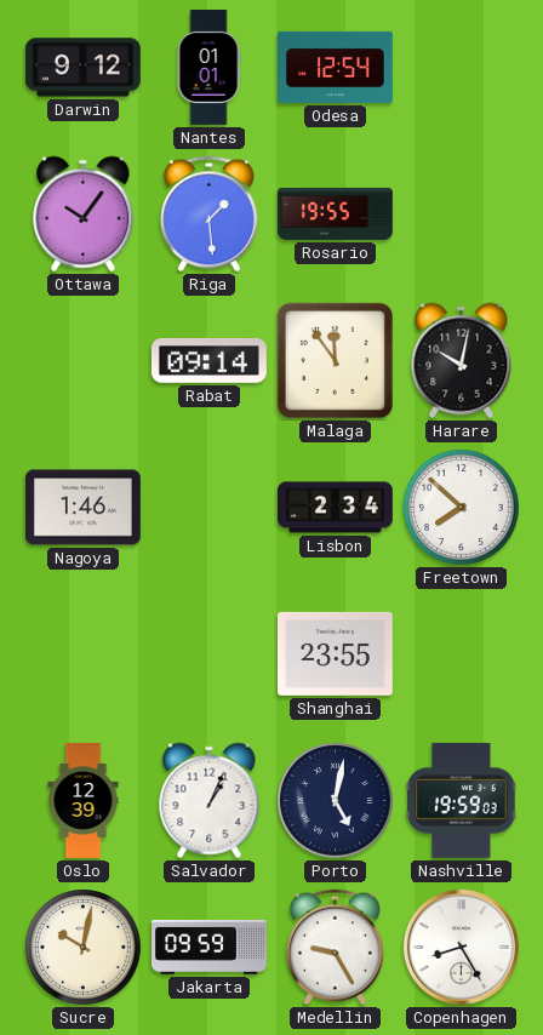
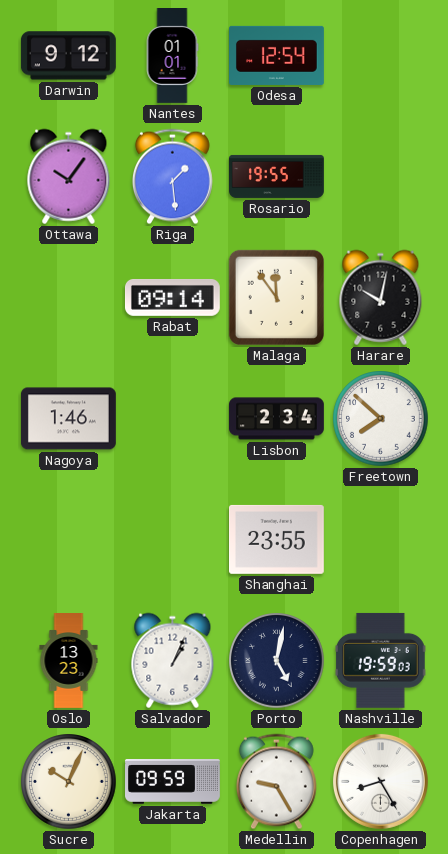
Oslo: 12:39 -> 13:23
Sucre: 10:02 -> 10:04
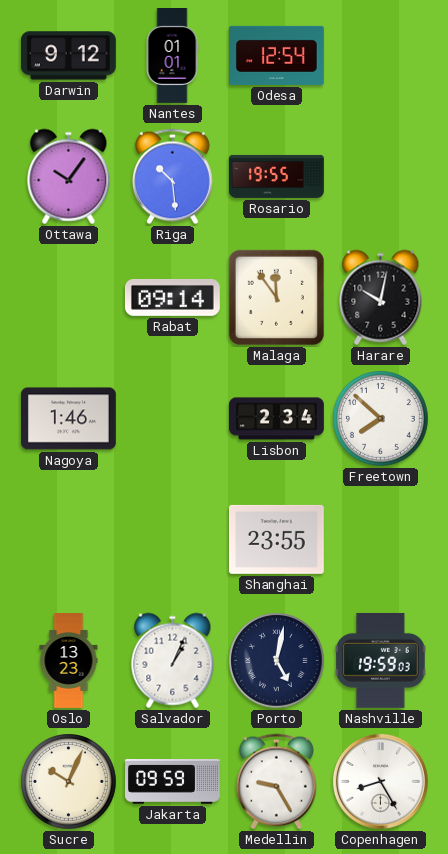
Riga: 1:29 -> 10:29
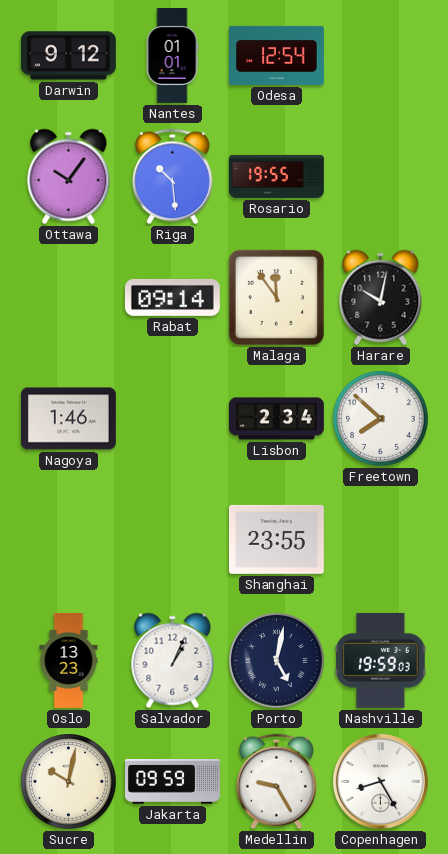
Sucre: 10:04 -> 10:02
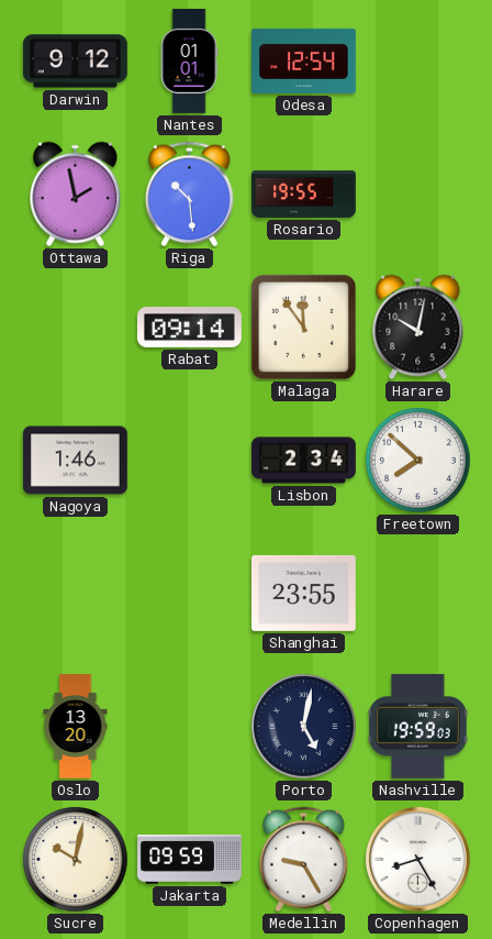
Ottawa: 10:06 -> 1:58
Oslo: 13:23 -> 13:20
Salvador: 1:04 -> none
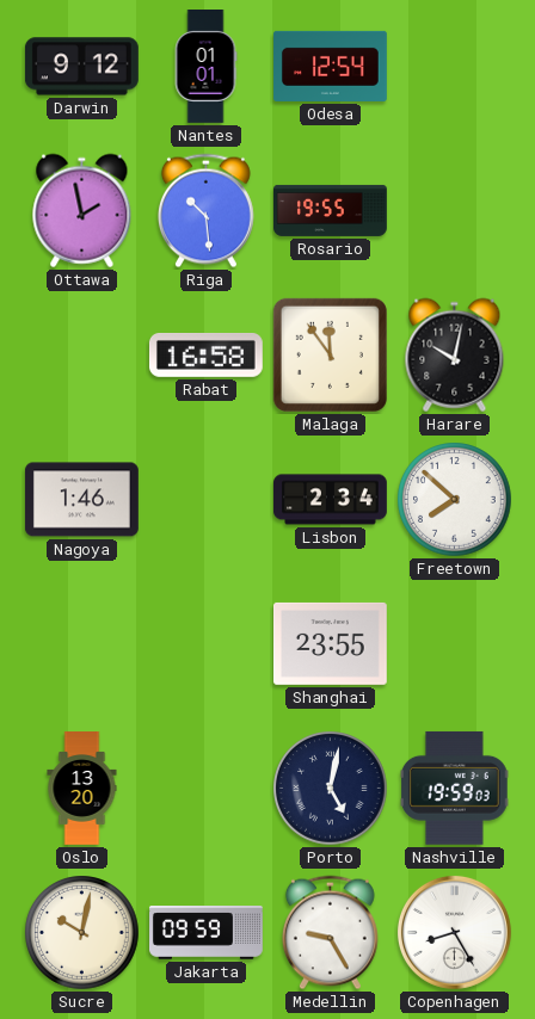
Rabat: 09:14 -> 16:58
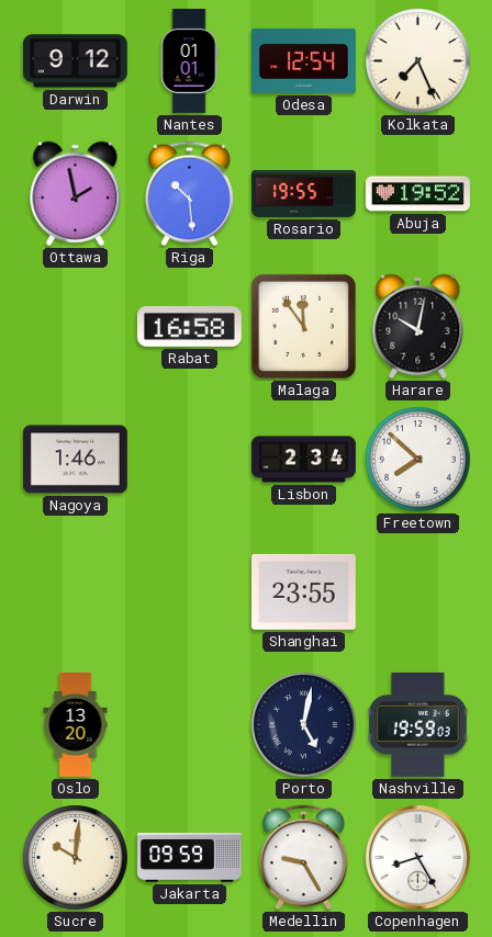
Kolkata: none -> 7:26
Abuja: none -> 19:52
Sucre: 10:02 -> 10:01
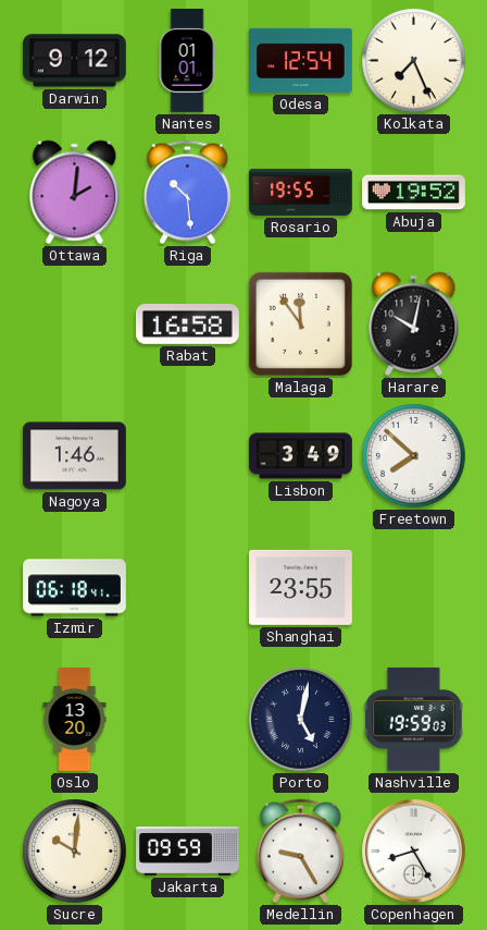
Ottawa: 1:58 -> 2:01
Lisbon: 2:34 -> 3:49
Izmir: none -> 06:18
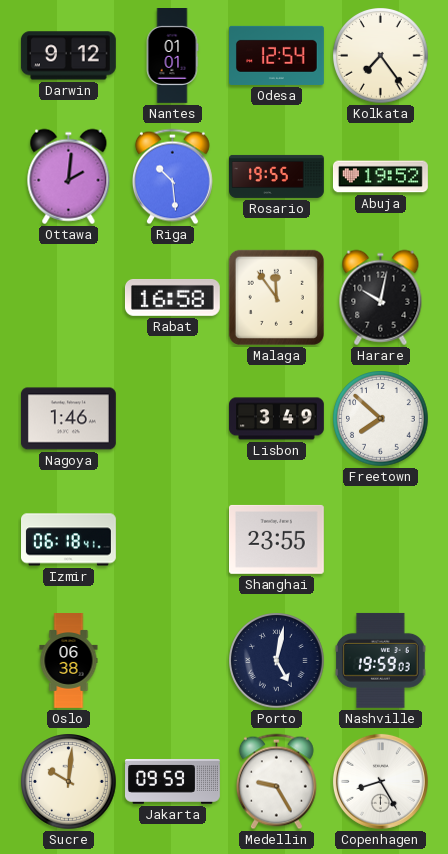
Kolkata: 7:26 -> 7:24
Oslo: 13:20 -> 06:38
